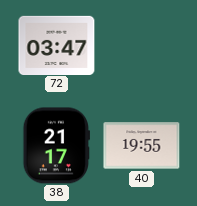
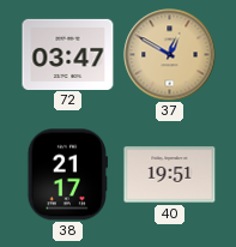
37: none -> 12:50
40: 19:55 -> 19:51
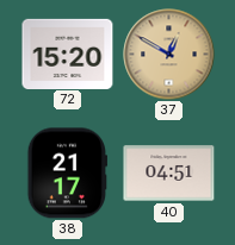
72: 03:47 -> 15:20
40: 19:51 -> 04:51
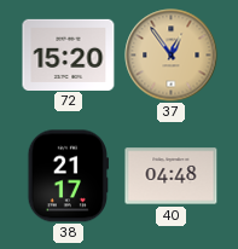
37: 12:50 -> 12:54
40: 04:51 -> 04:48
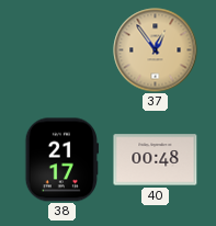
72: 15:20 -> none
40: 04:48 -> 00:48
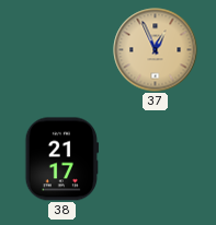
37: 12:54 -> 12:56
40: 00:48 -> none
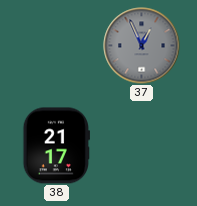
37 dial: champagne -> grey
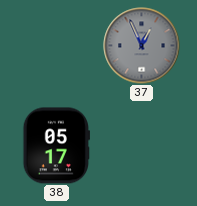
38: 21:17 -> 05:17
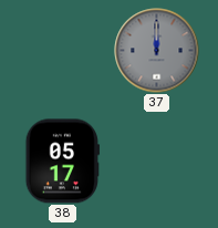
37: 12:56 -> 12:00
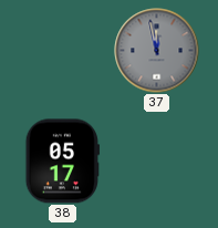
37: 12:00 -> 11:58
